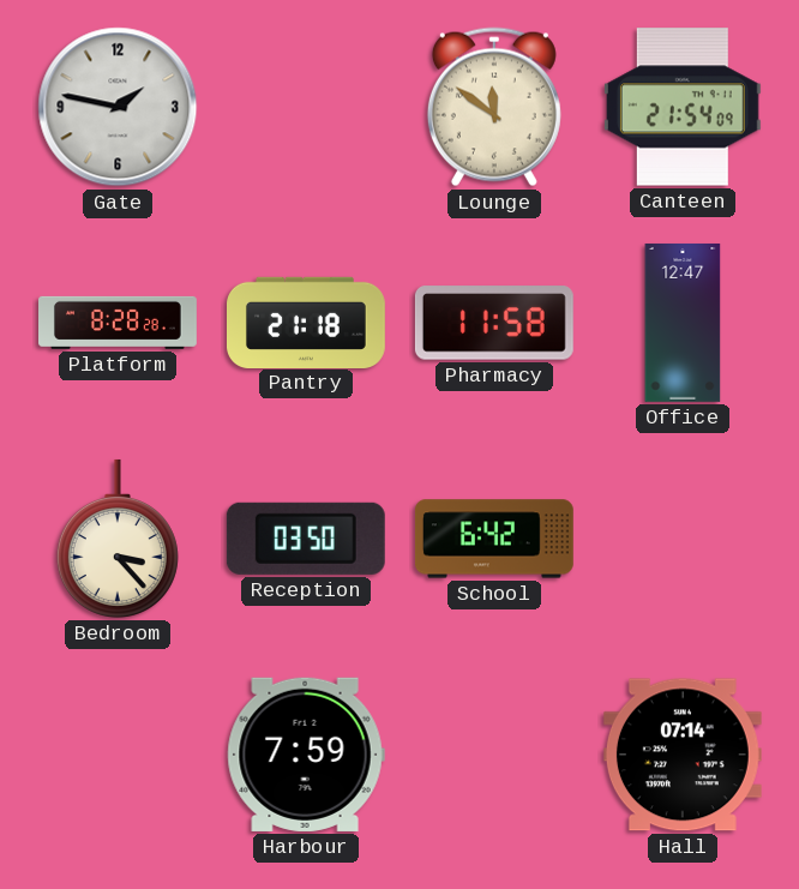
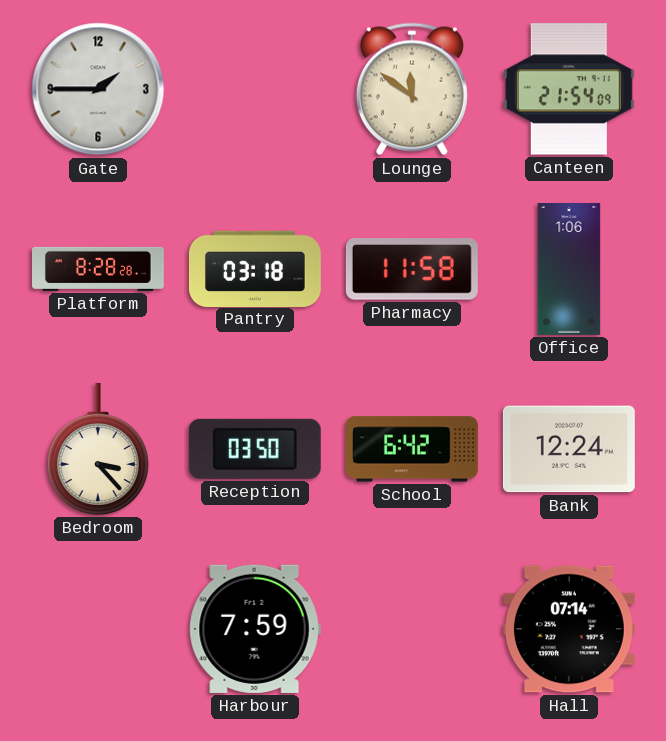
Gate: 1:47 -> 1:45
Pantry: 21:18 -> 03:18
Office: 12:47 -> 1:06
Bank: none -> 12:24
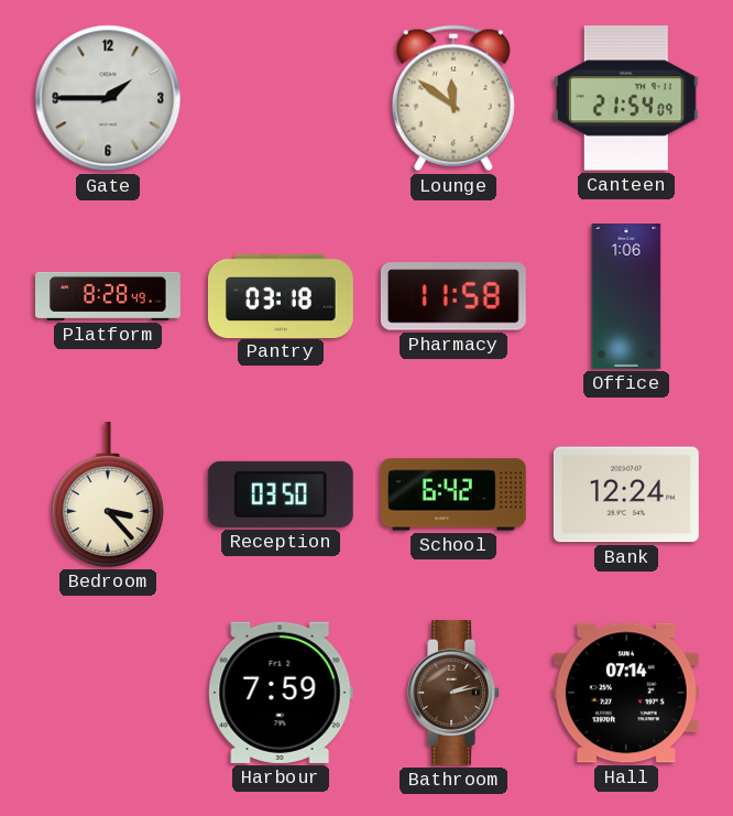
Platform: 8:28:28 -> 8:28:49
Bathroom: none -> 2:13
